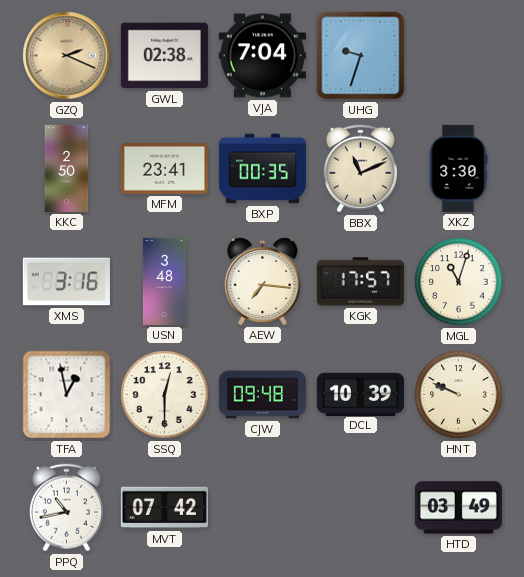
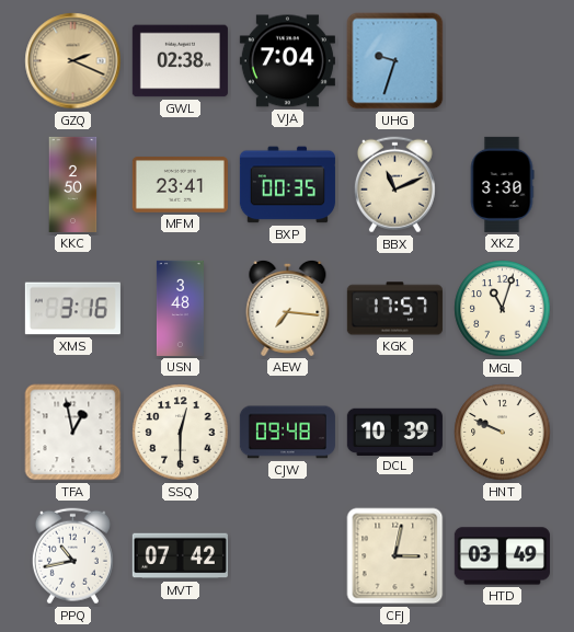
CFJ: none -> 3:02
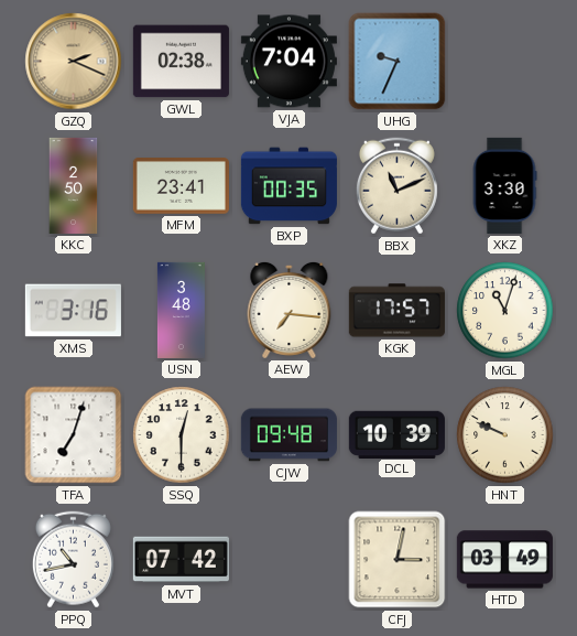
UHG: 9:33 -> 9:34
TFA: 12:58 -> 7:03
